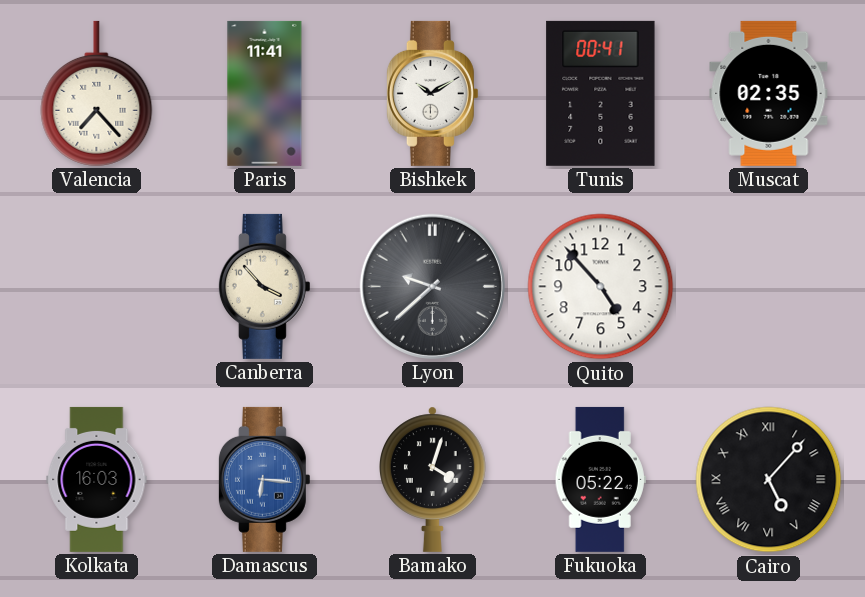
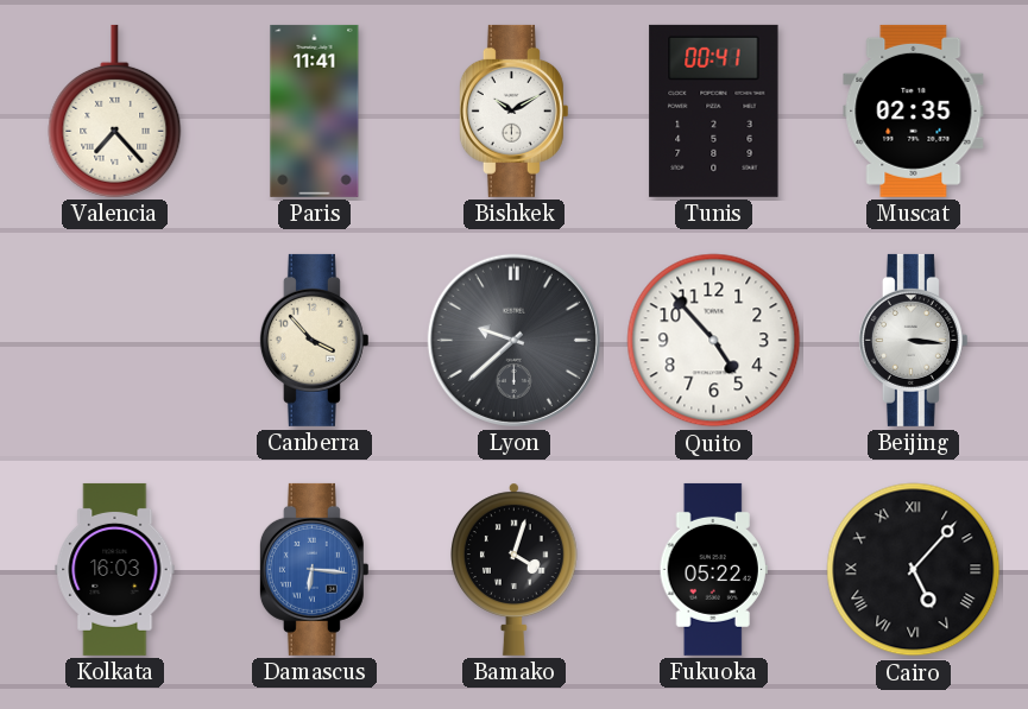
Beijing: none -> 3:16
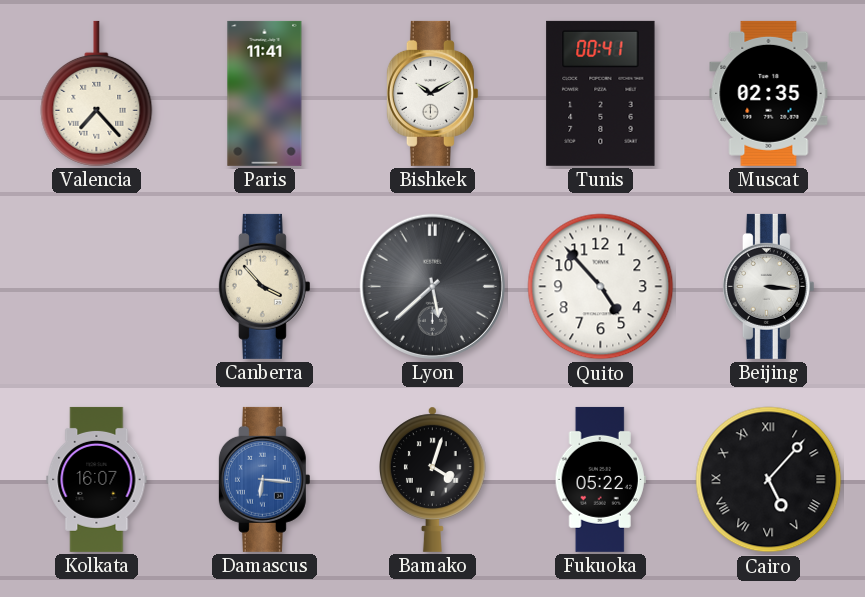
Lyon: 9:38 -> 5:38
Kolkata: 16:03 -> 16:07
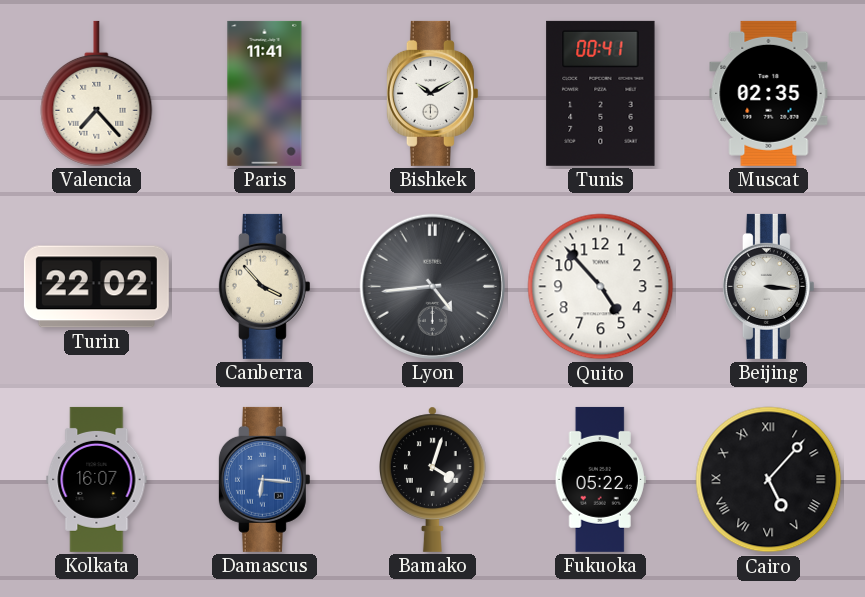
Turin: none -> 22:02
Lyon: 5:38 -> 4:44
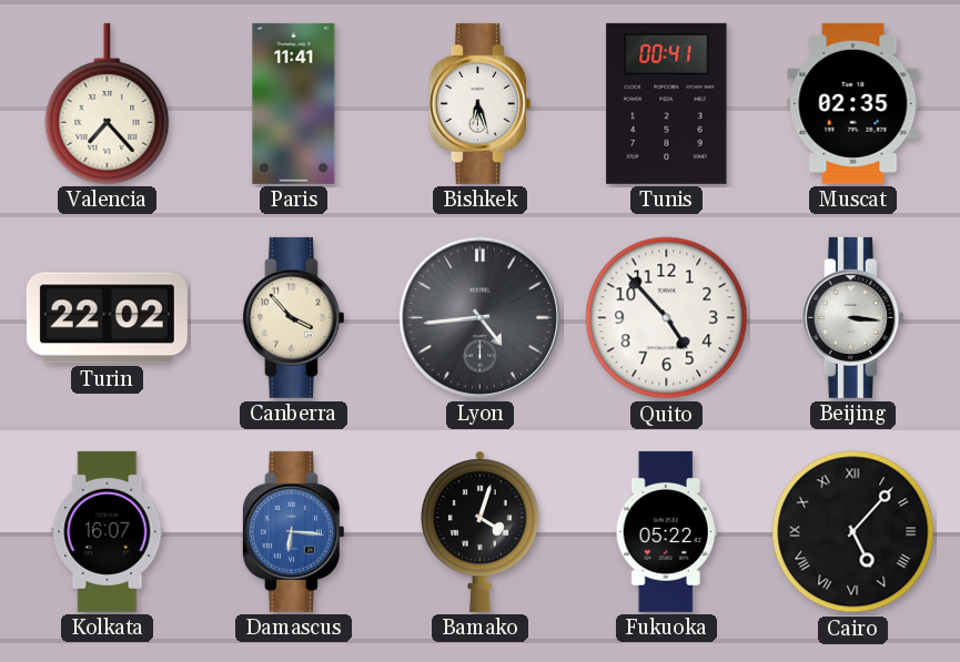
Bishkek: 10:10 -> 6:27
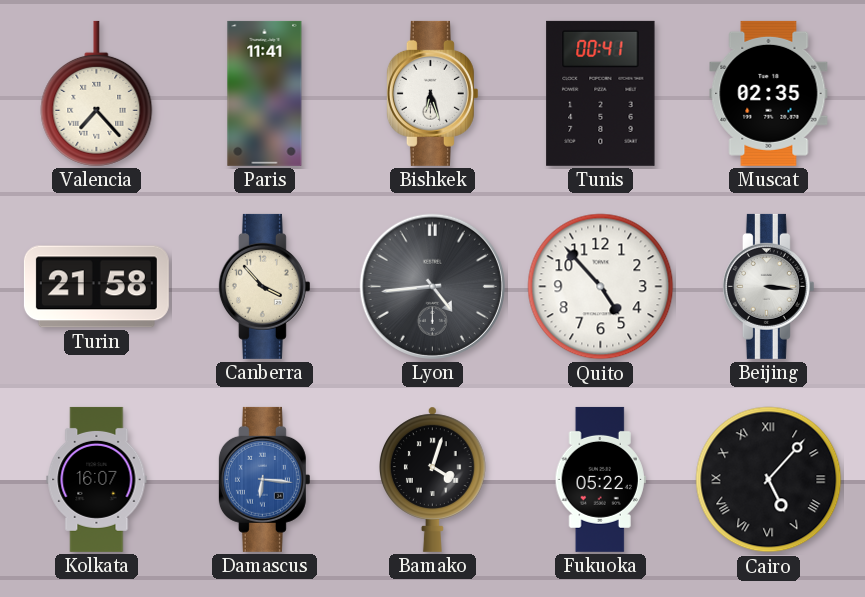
Turin: 22:02 -> 21:58
